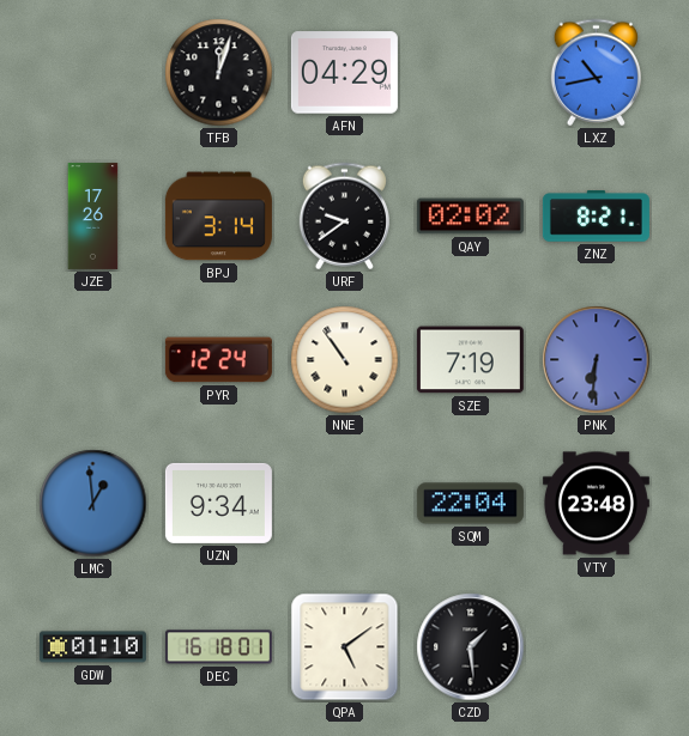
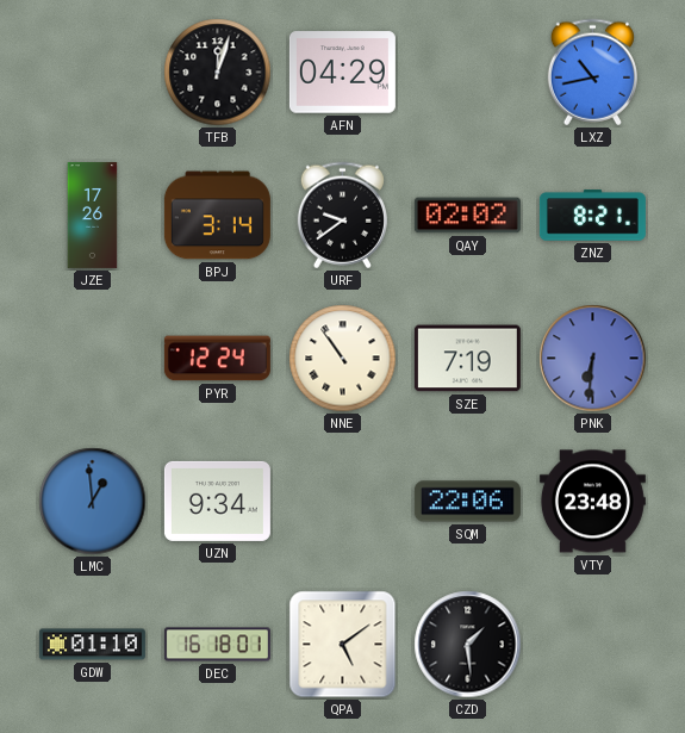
SQM: 22:04 -> 22:06
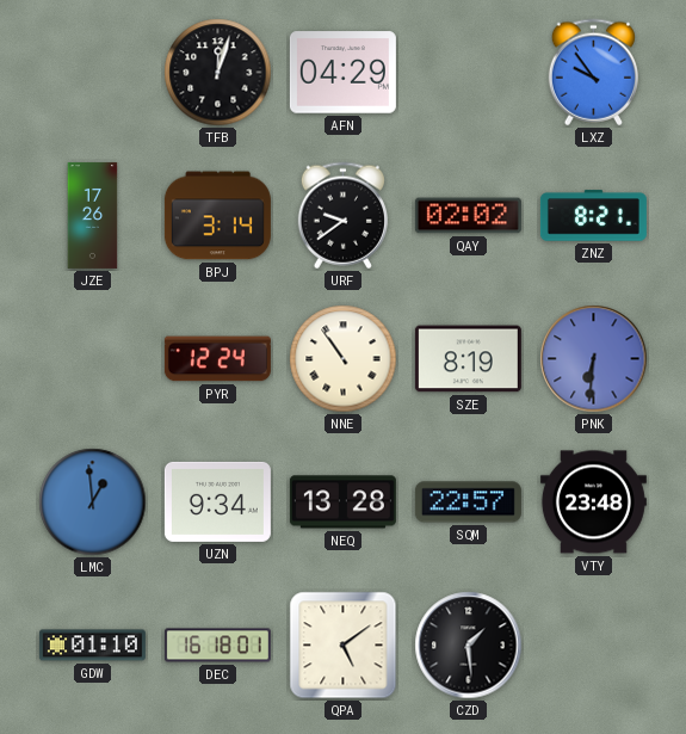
LXZ: 10:43 -> 9:54
SZE: 7:19 -> 8:19
NEQ: none -> 13:28
SQM: 22:06 -> 22:57
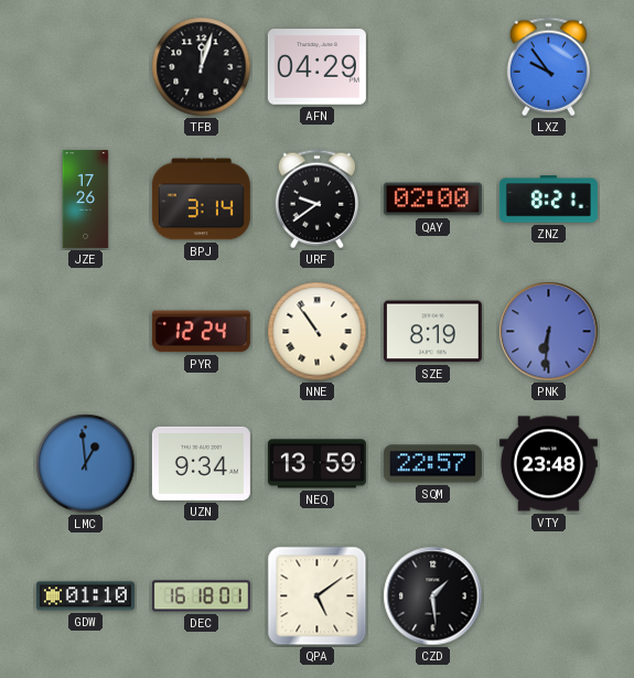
QAY: 02:02 -> 02:00
NEQ: 13:28 -> 13:59
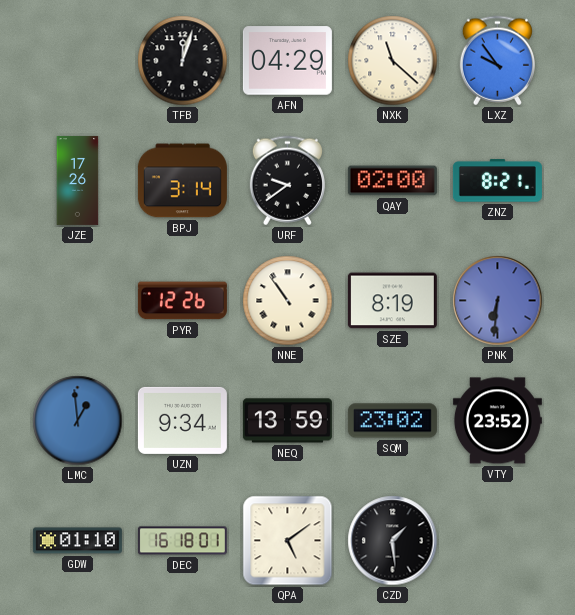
NXK: none -> 11:22
PYR: 12:24 -> 12:26
SQM: 22:57 -> 23:02
VTY: 23:48 -> 23:52
